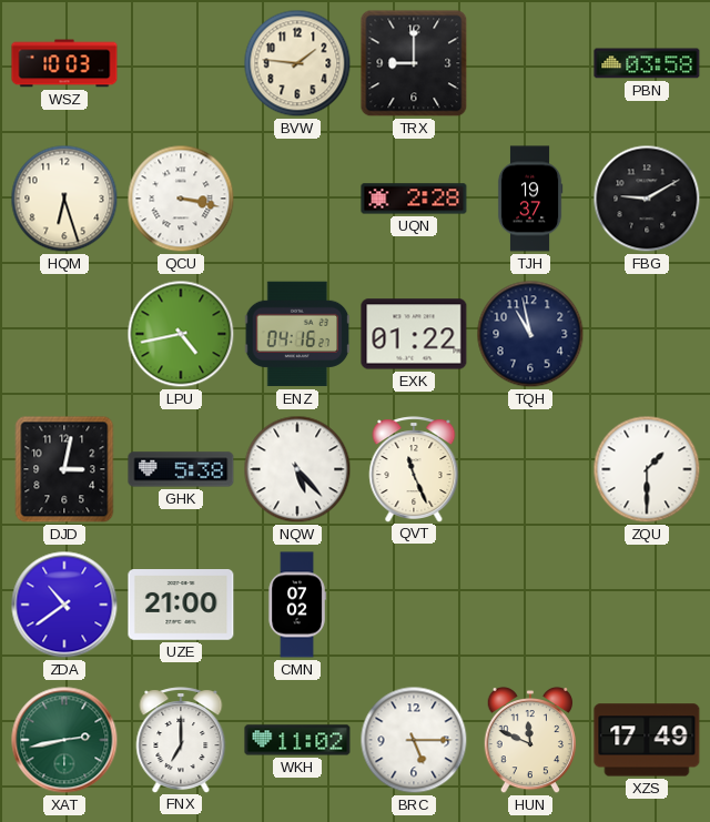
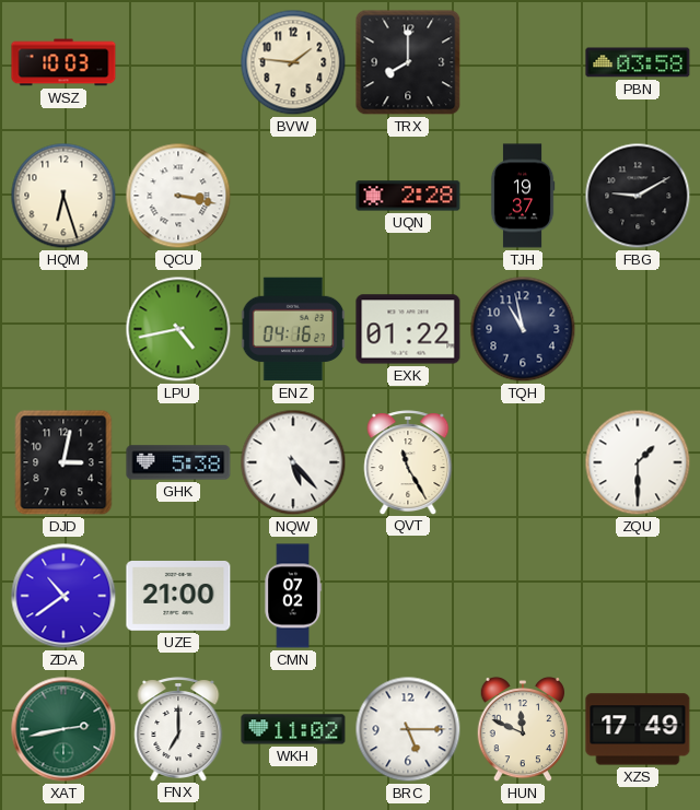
TRX: 9:00 -> 8:00
QVT: 11:26 -> 11:25
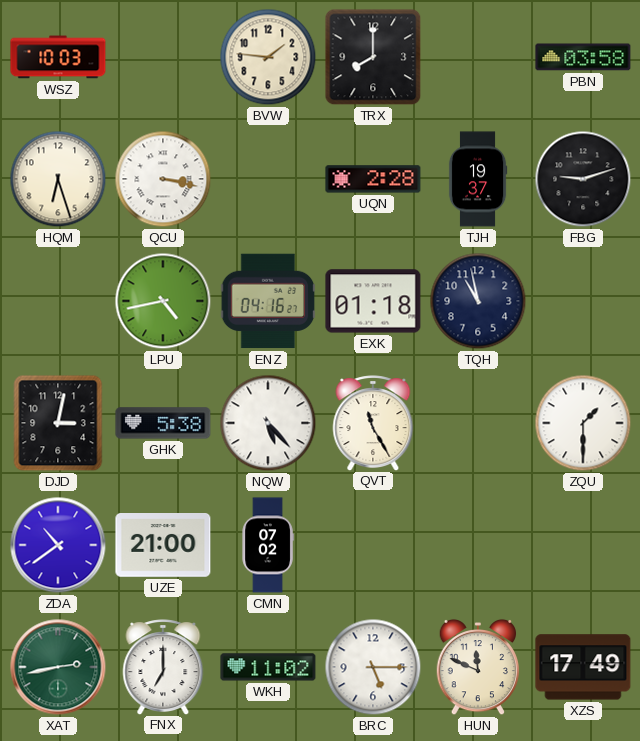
FBG: 9:10 -> 9:12
EXK: 01:22 -> 01:18
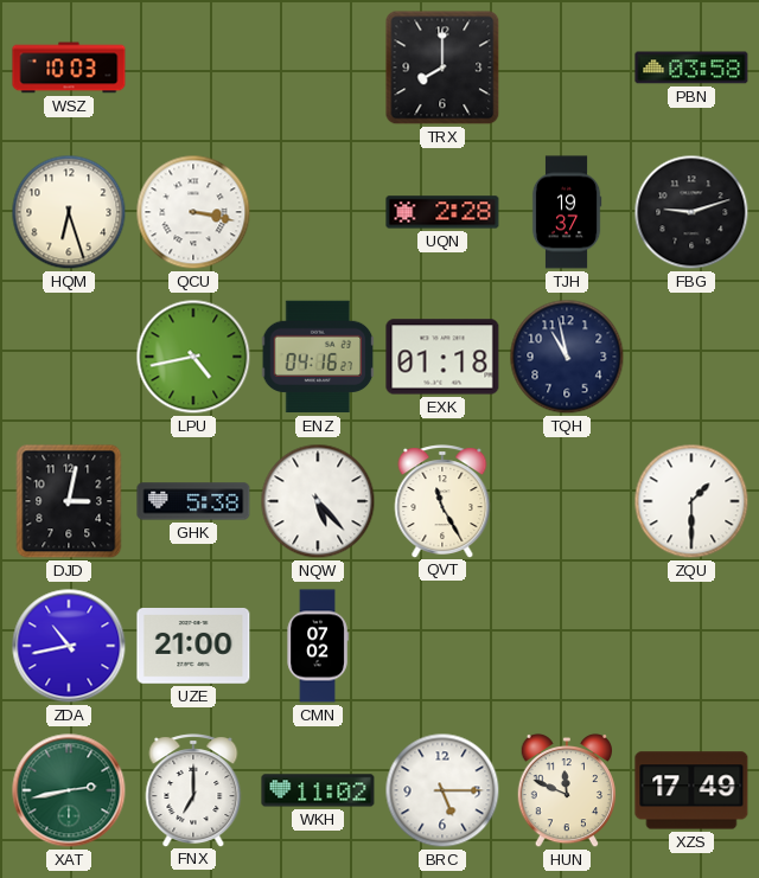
BVW: 1:46 -> none
ZDA: 10:39 -> 10:43
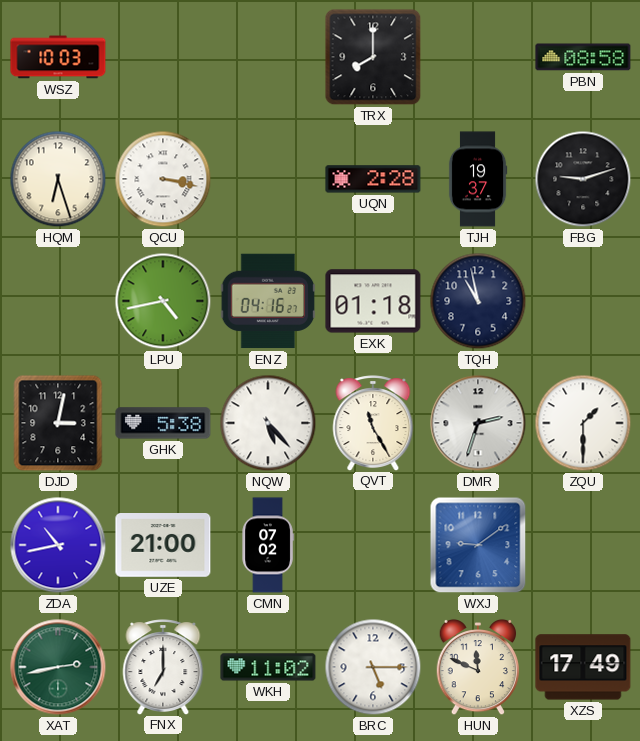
PBN: 03:58 -> 08:58
DMR: none -> 2:33
WXJ: none -> 9:09
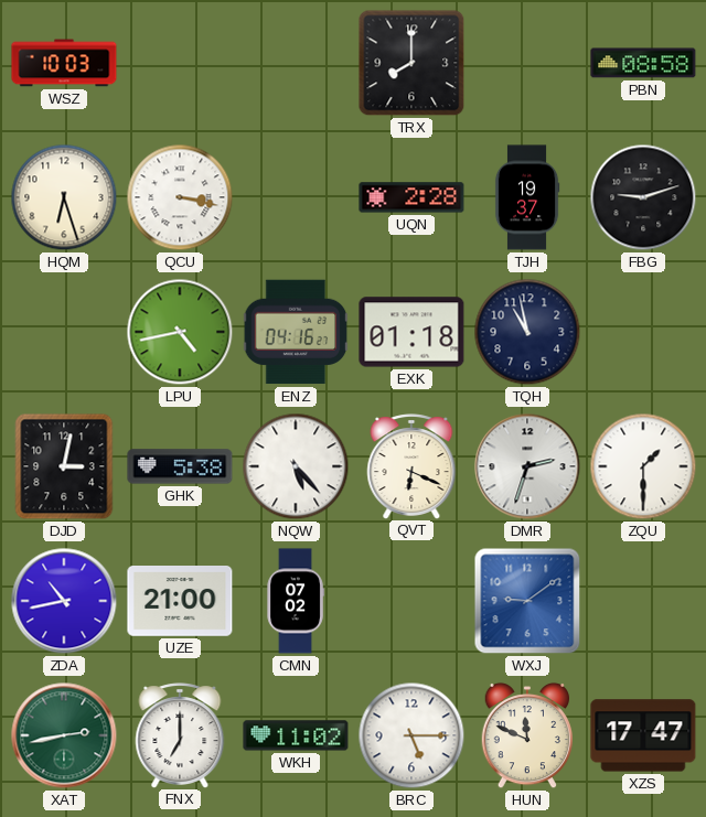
QVT: 11:25 -> 6:19
XZS: 17:49 -> 17:47
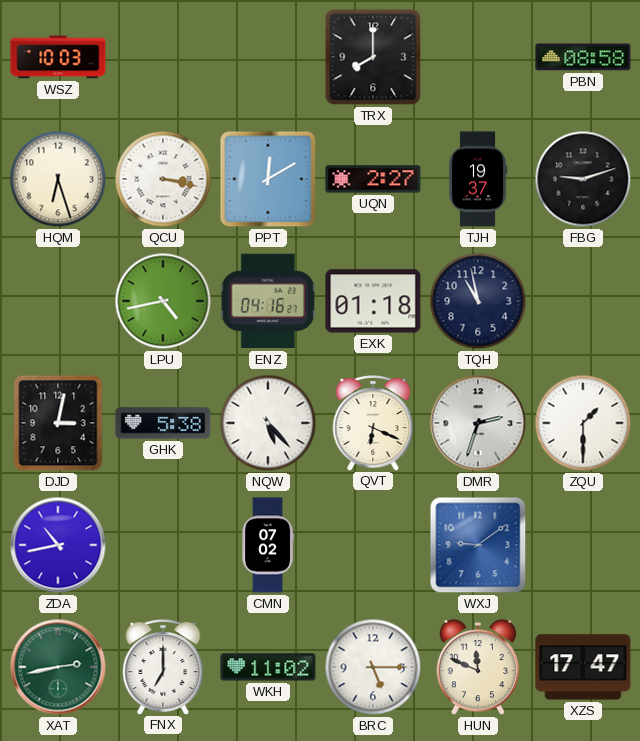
PPT: none -> 12:10
UQN: 2:28 -> 2:27
UZE: 21:00 -> none
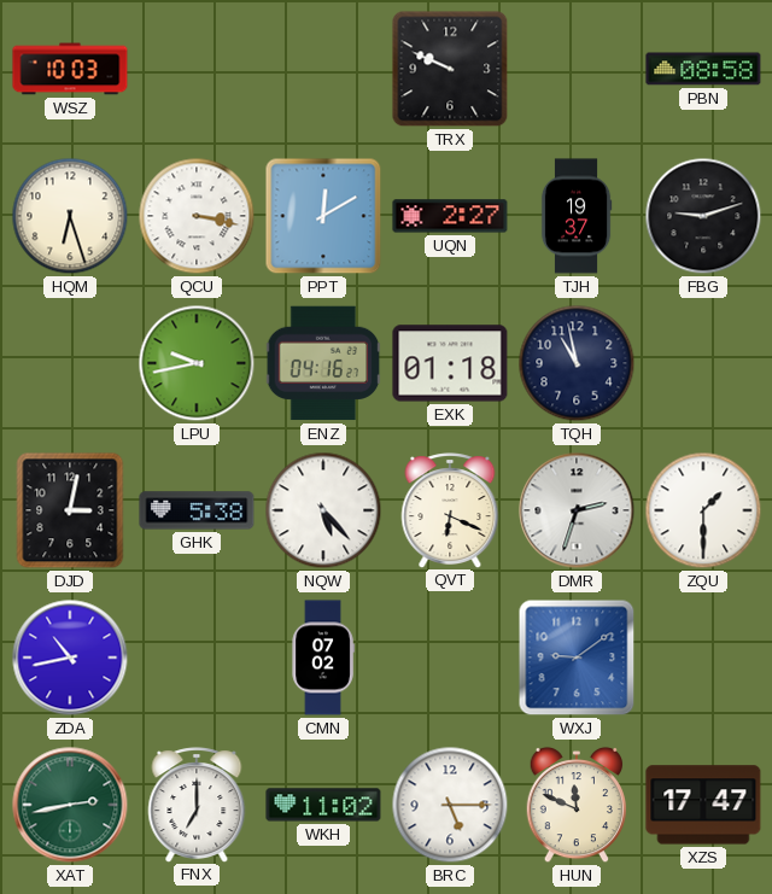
TRX: 8:00 -> 9:49
LPU: 4:43 -> 9:43
